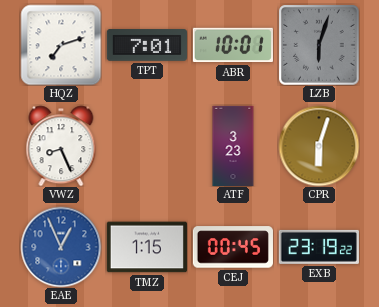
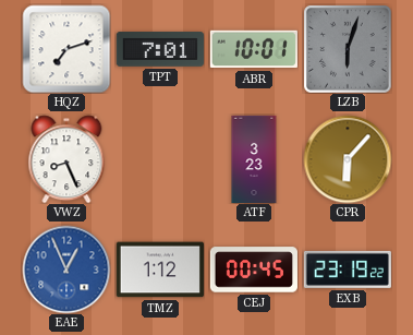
CPR: 6:03 -> 6:07
TMZ: 1:15 -> 1:12
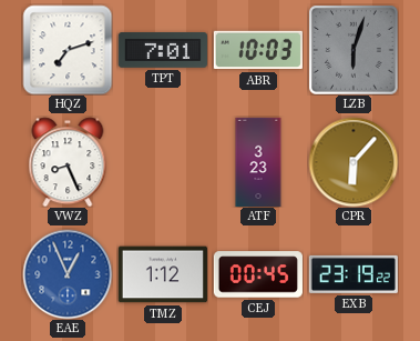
ABR: 10:01 -> 10:03
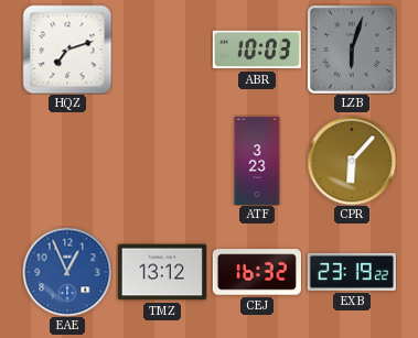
TPT: 7:01 -> none
VWZ: 8:26 -> none
TMZ: 1:12 -> 13:12
CEJ: 00:45 -> 16:32
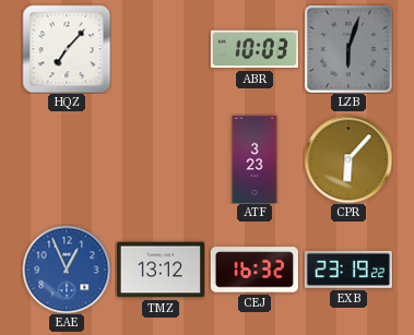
HQZ: 7:12 -> 7:07
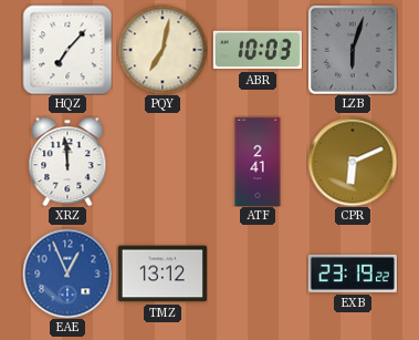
PQY: none -> 7:02
XRZ: none -> 11:59
ATF: 3:23 -> 2:41
CPR: 6:07 -> 6:11
CEJ: 16:32 -> none
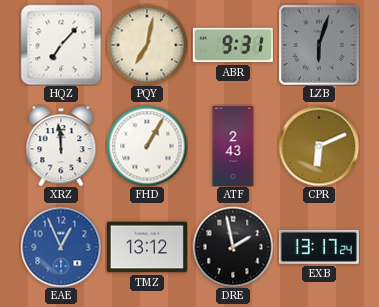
ABR: 10:03 -> 9:31
FHD: none -> 1:05
ATF: 2:41 -> 2:43
DRE: none -> 1:58
EXB: 23:19 -> 13:17
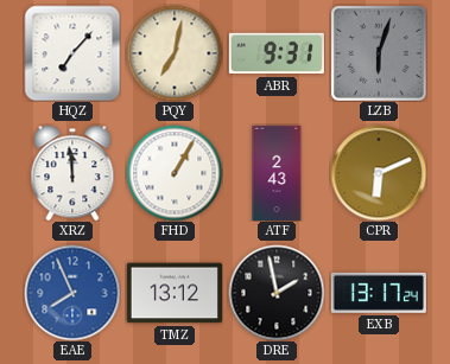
EAE: 12:56 -> 7:56
